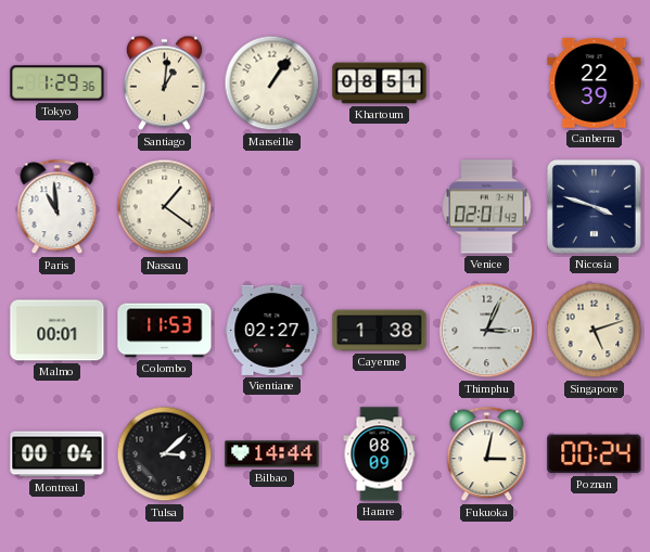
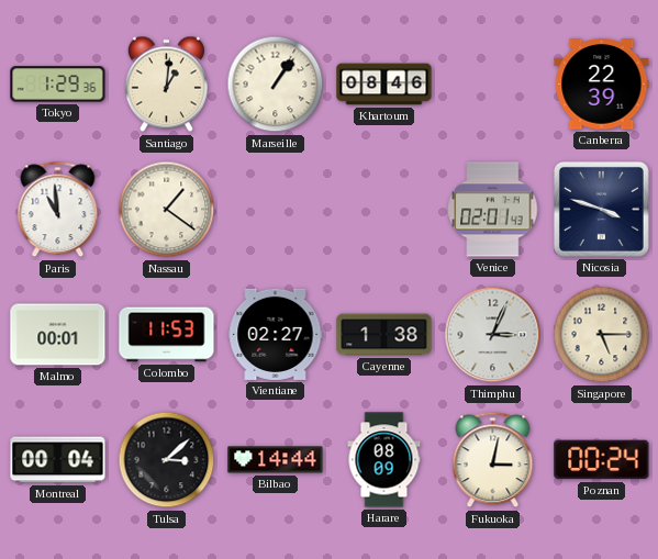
Khartoum: 08:51 -> 08:46
Singapore: 5:12 -> 5:15
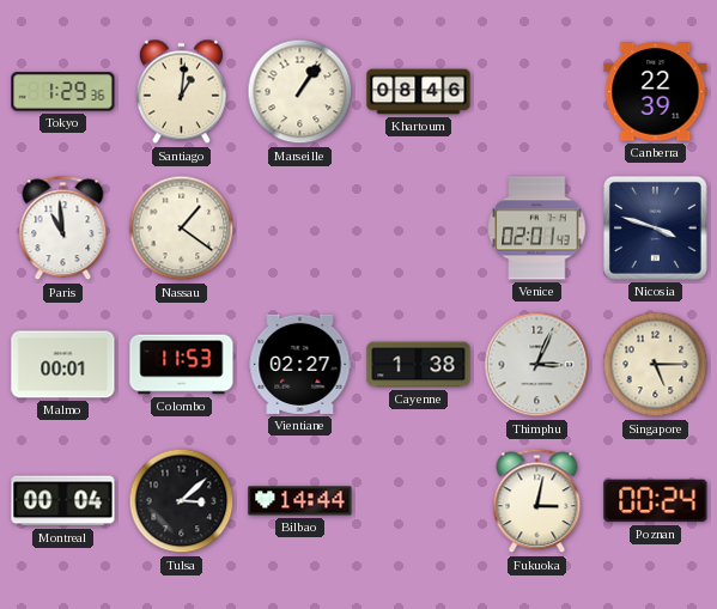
Harare: 08:09 -> none
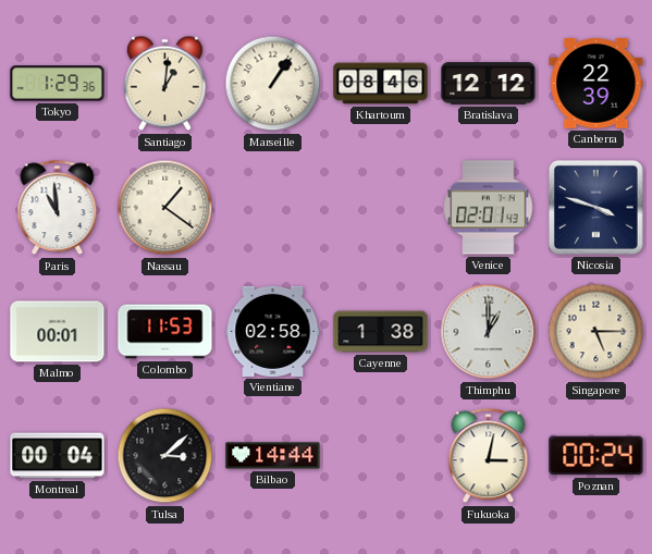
Bratislava: none -> 12:12
Vientiane: 02:27 -> 02:58
Thimphu: 3:04 -> 1:00
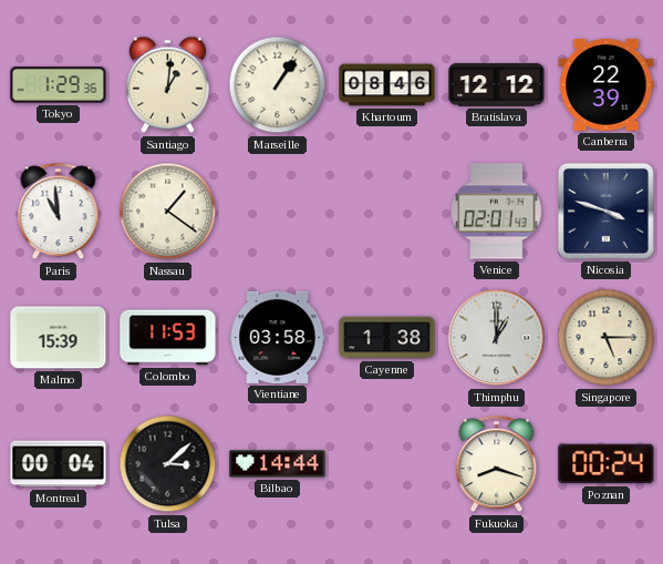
Malmo: 00:01 -> 15:39
Vientiane: 02:58 -> 03:58
Fukuoka: 3:02 -> 8:18
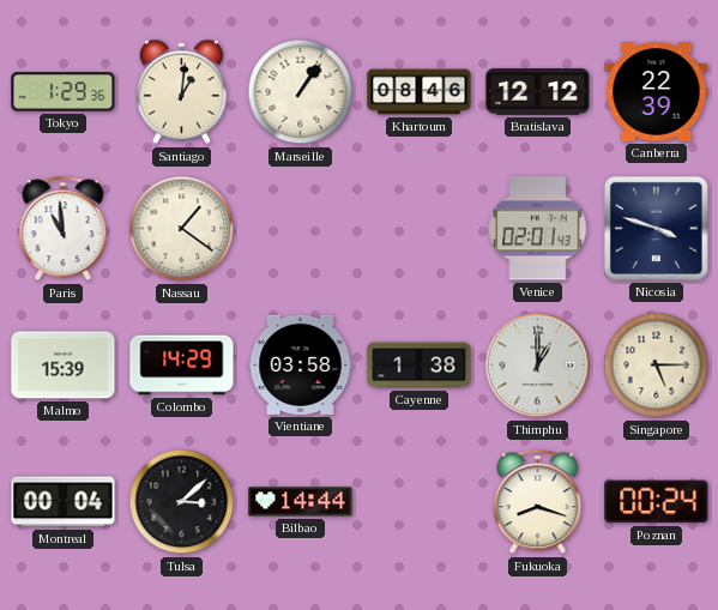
Colombo: 11:53 -> 14:29
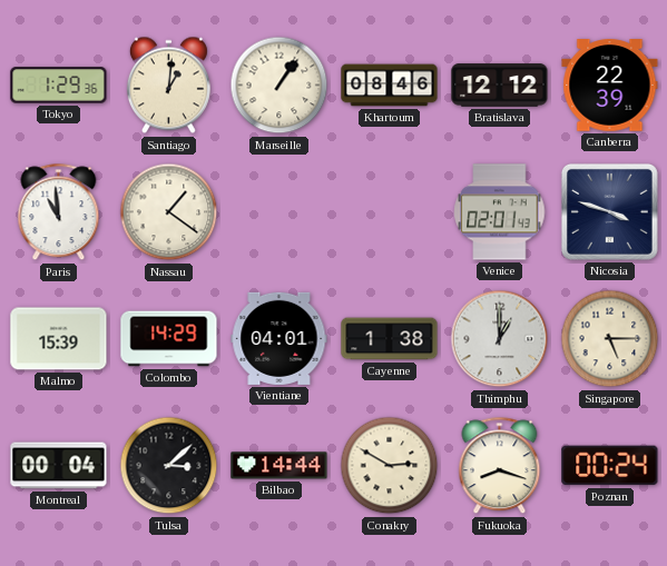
Vientiane: 03:58 -> 04:01
Conakry: none -> 2:50
